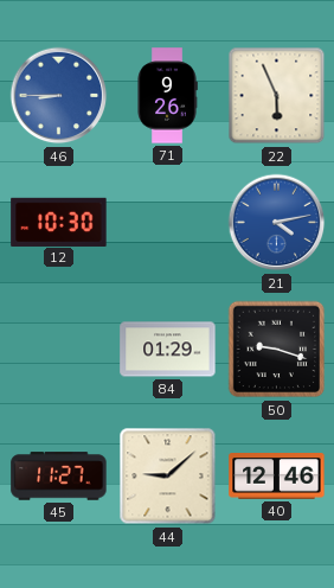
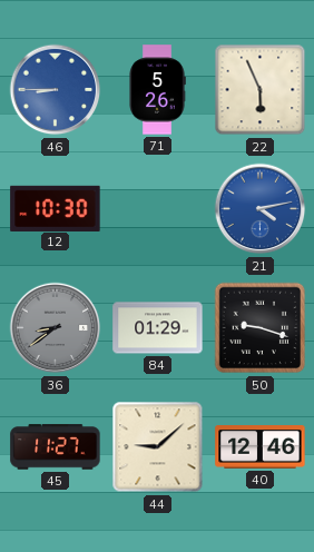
71: 9:26 -> 5:26
36: none -> 8:39
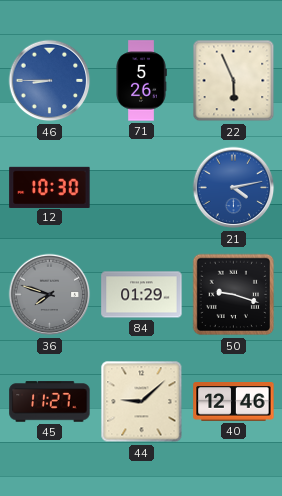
36: 8:39 -> 7:48
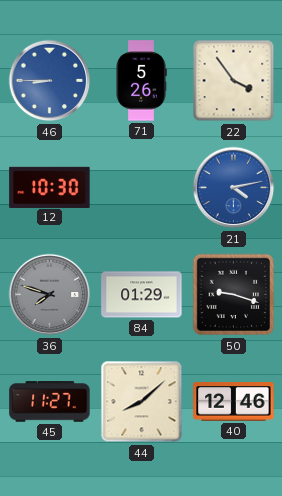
22: 5:56 -> 3:54
44: 9:08 -> 8:08
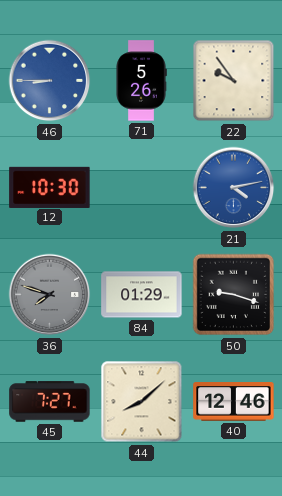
22: 3:54 -> 9:54
45: 11:27 -> 7:27
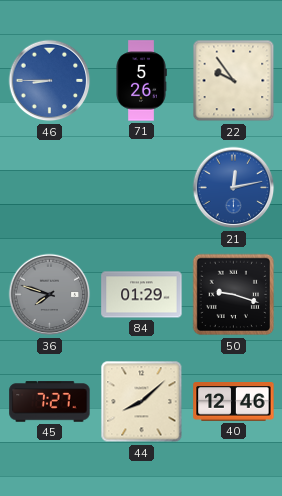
12: 10:30 -> none
21: 4:13 -> 12:13
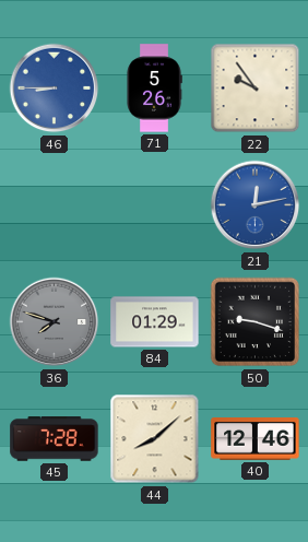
45: 7:27 -> 7:28
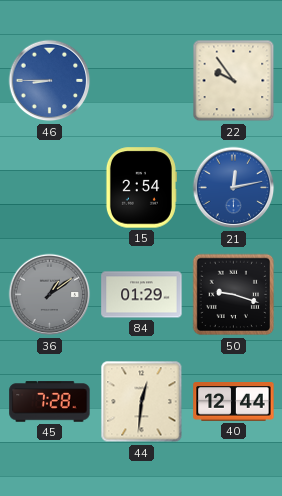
71: 5:26 -> none
15: none -> 2:54
36: 7:48 -> 1:09
44: 8:08 -> 12:31
40: 12:46 -> 12:44
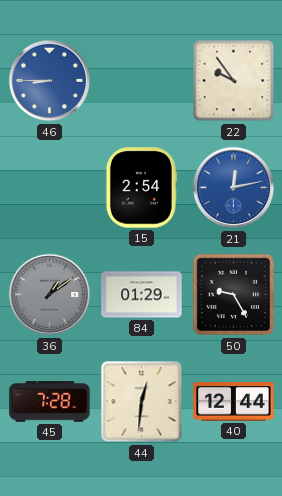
50: 9:18 -> 9:25
